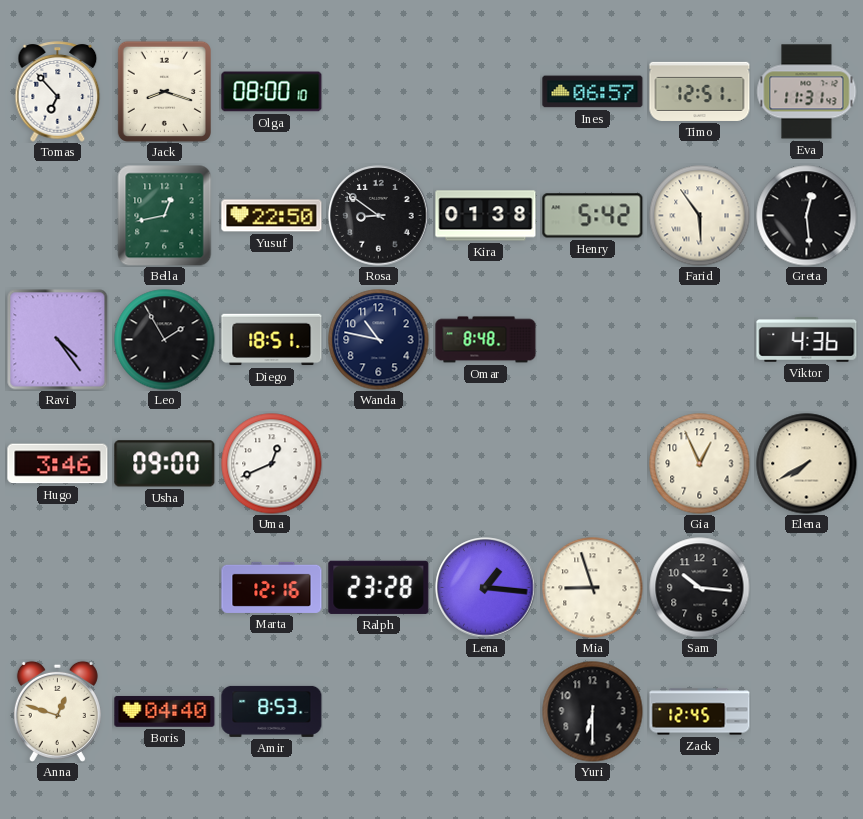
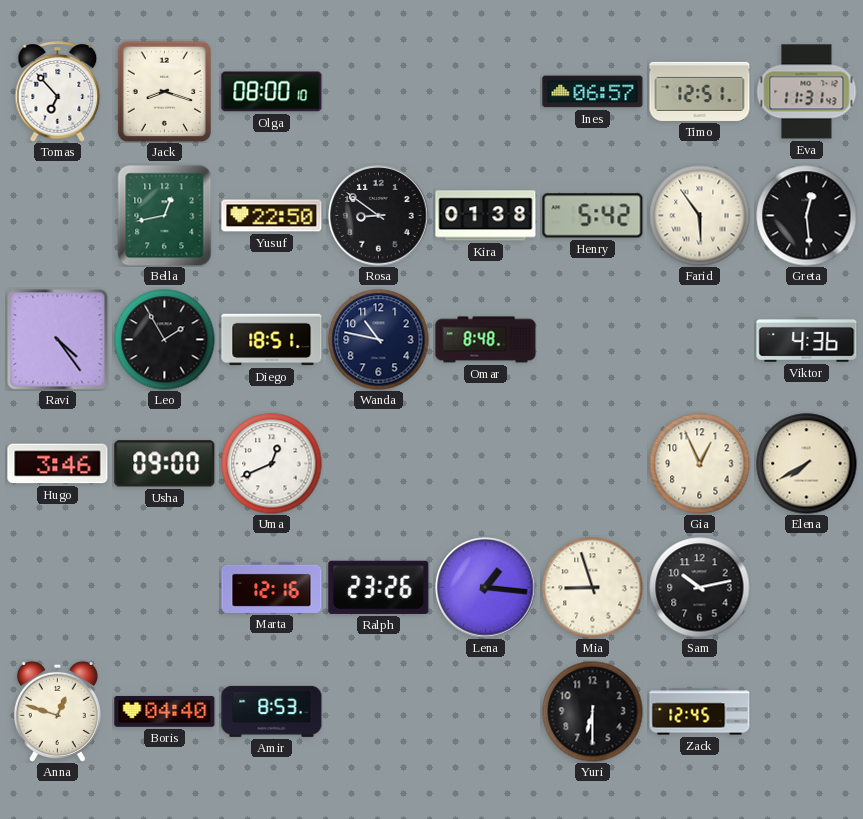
Ralph: 23:28 -> 23:26
Sam: 10:16 -> 10:13
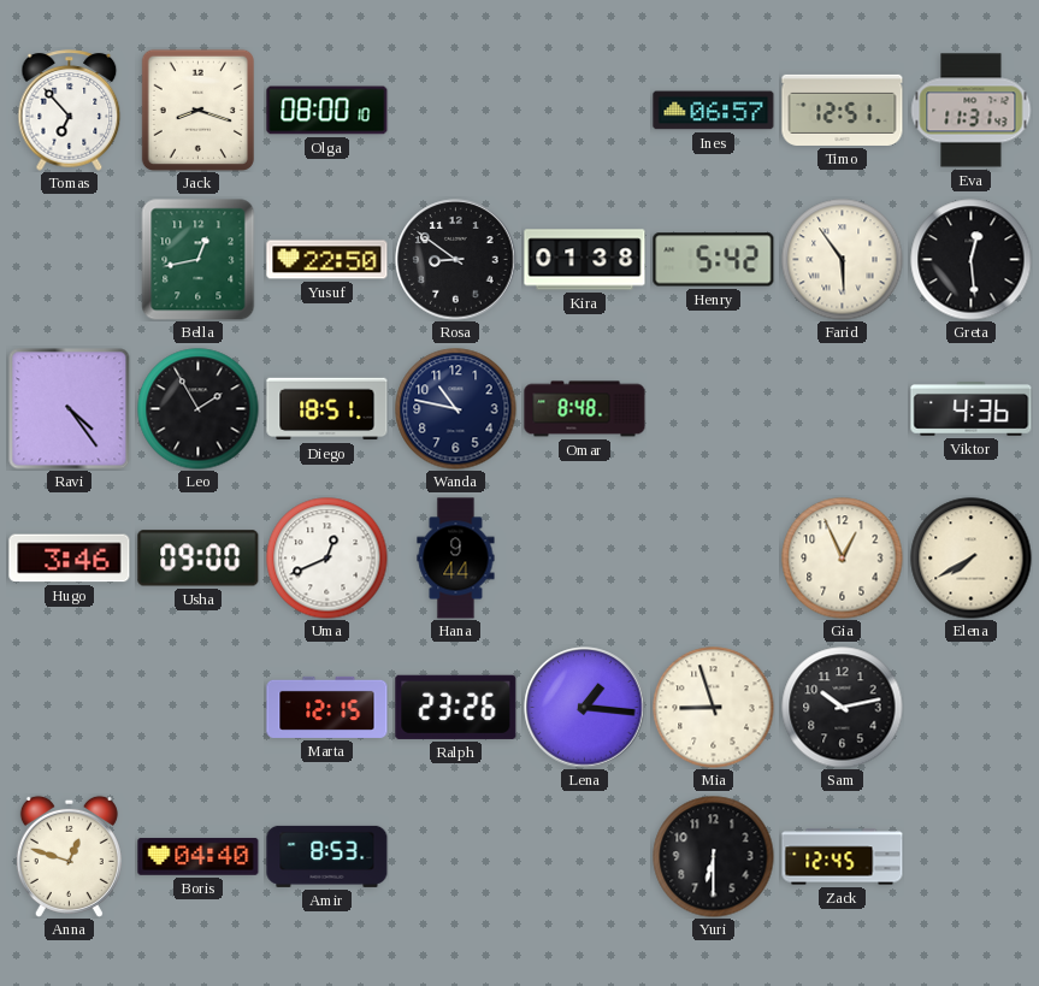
Hana: none -> 9:44
Marta: 12:16 -> 12:15
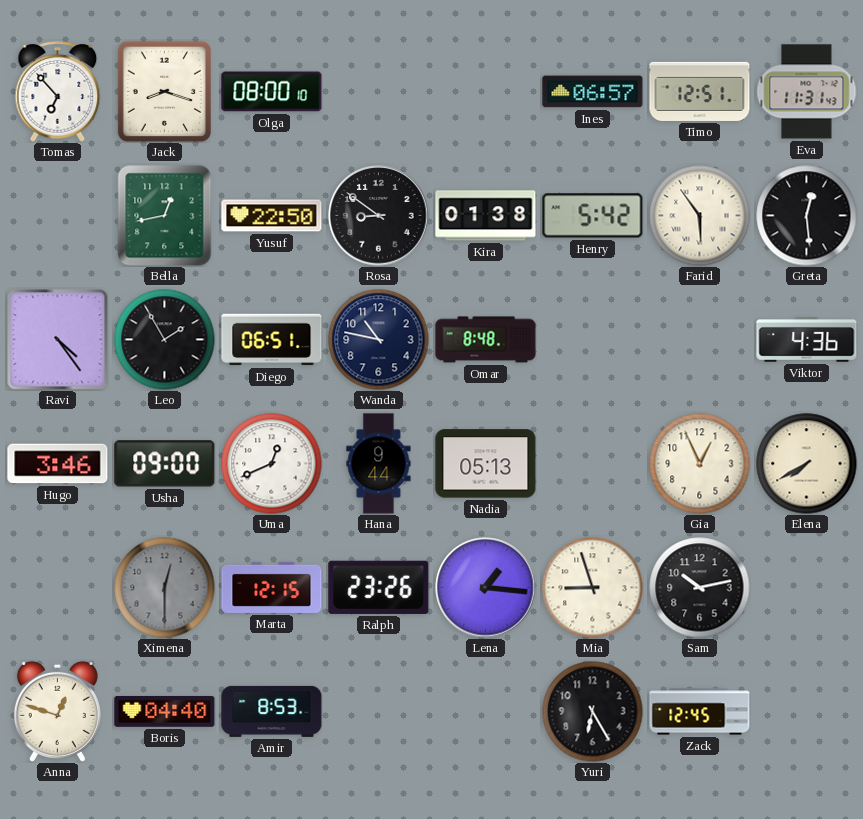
Diego: 18:51 -> 06:51
Nadia: none -> 05:13
Ximena: none -> 12:30
Yuri: 6:30 -> 6:25
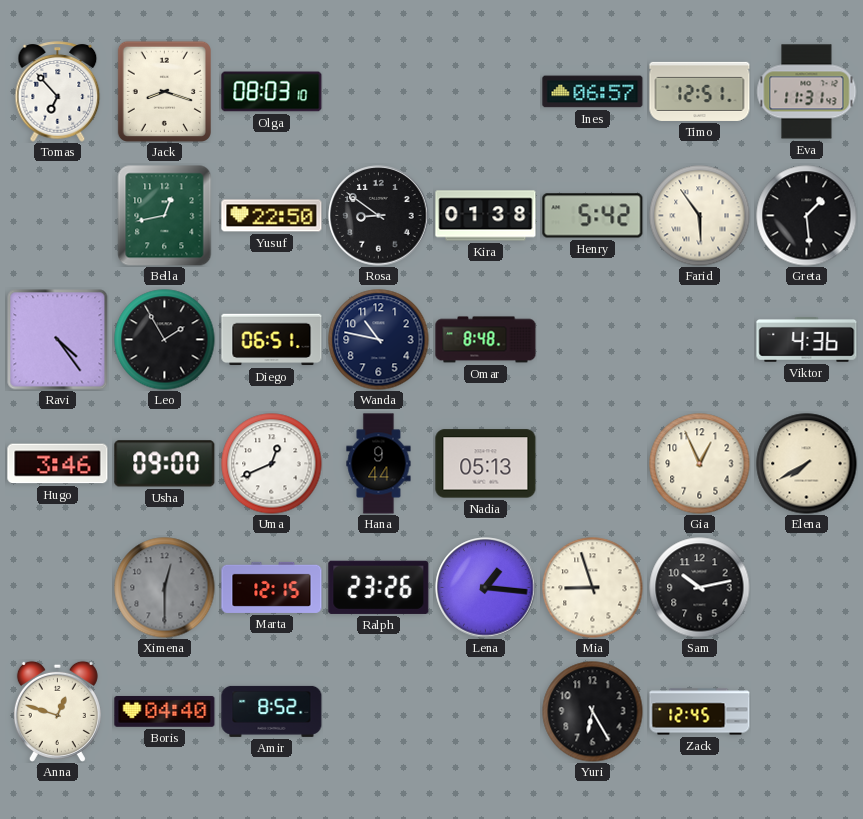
Olga: 08:00 -> 08:03
Greta: 12:29 -> 1:29
Amir: 8:53 -> 8:52
